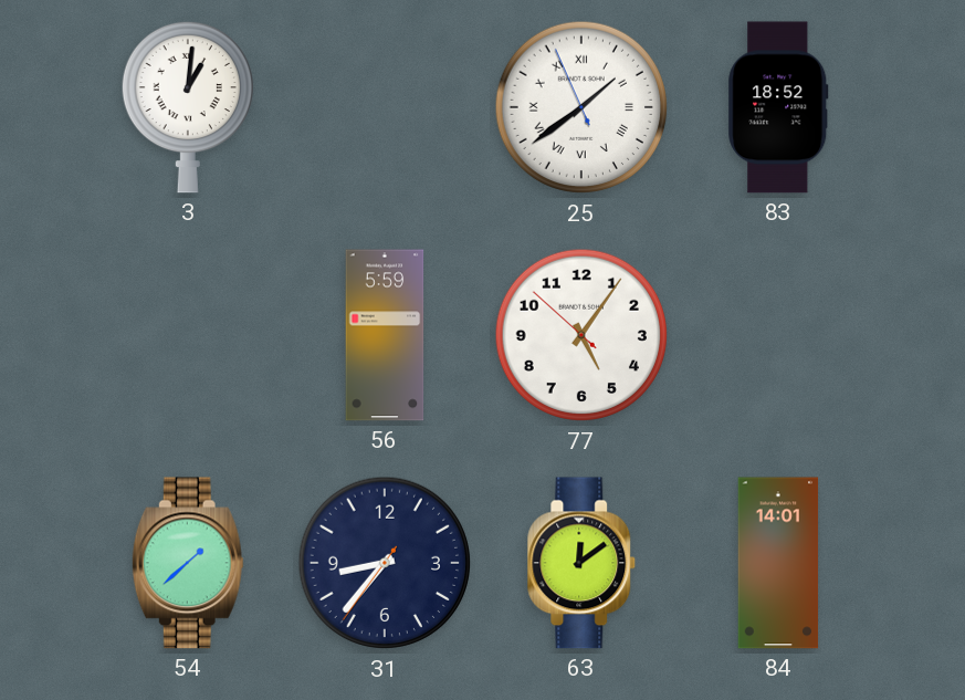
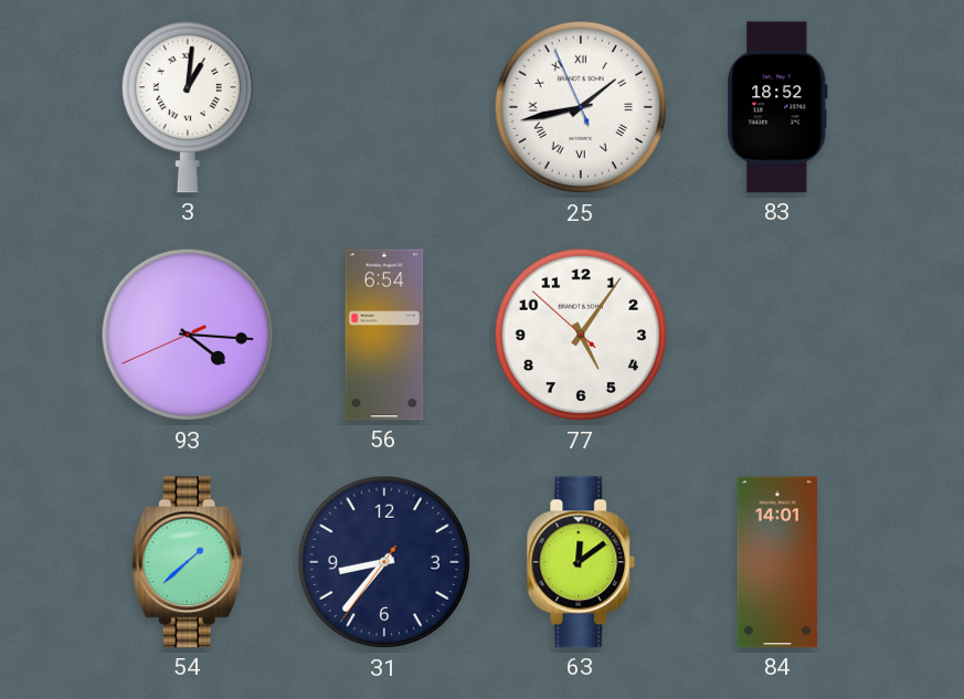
25: 1:38 -> 1:42
93: none -> 4:15
56: 5:59 -> 6:54
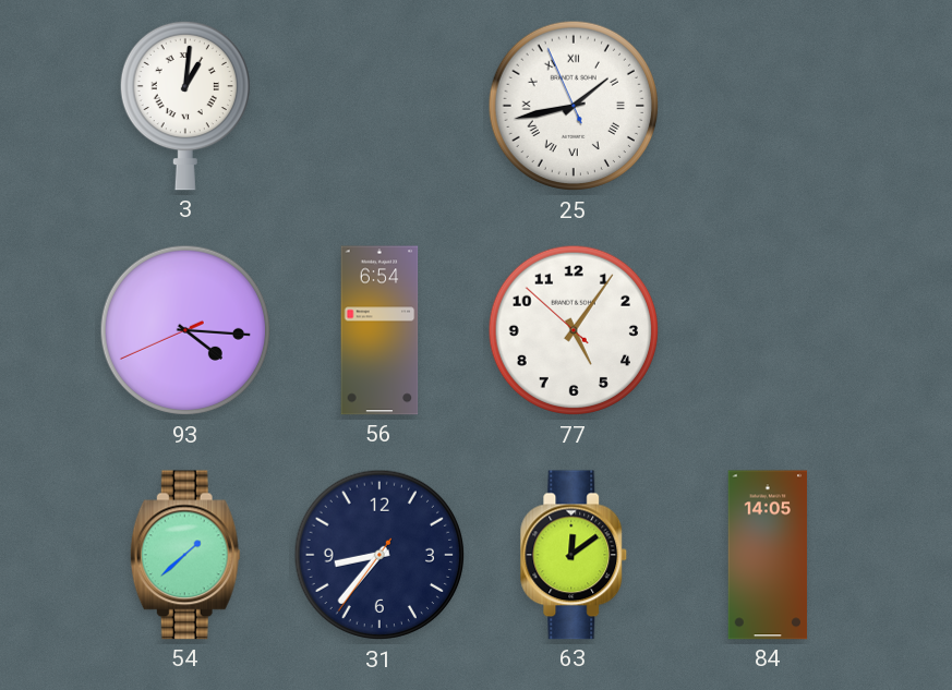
83: 18:52 -> none
84: 14:01 -> 14:05
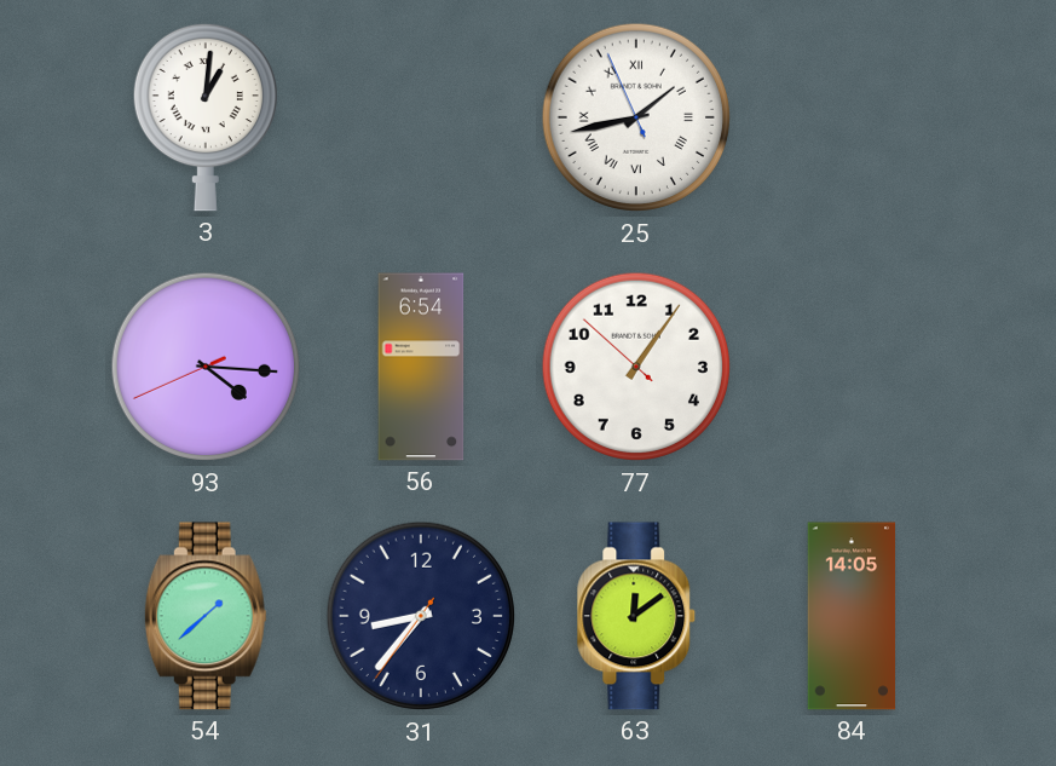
77: 5:05 -> 1:05
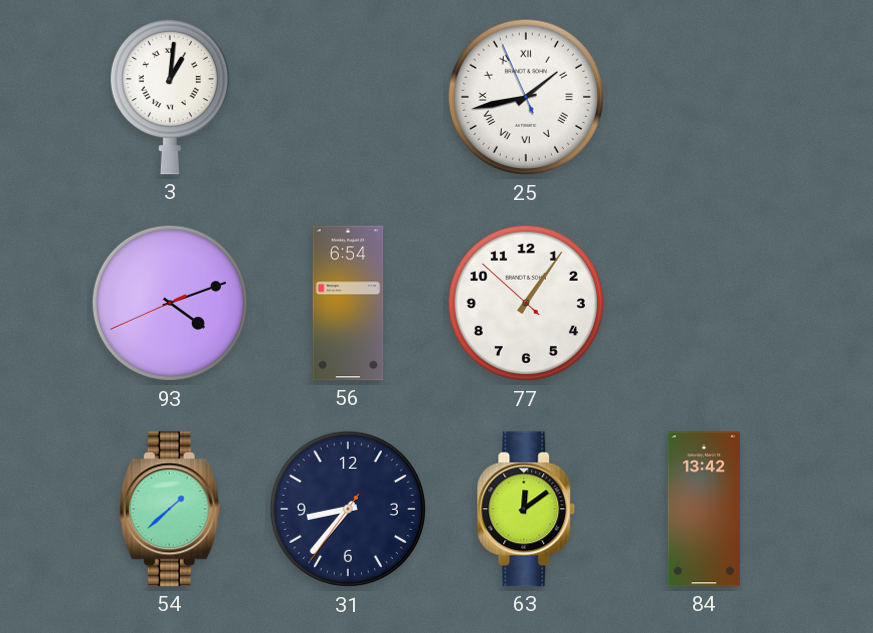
93: 4:15 -> 4:11
84: 14:05 -> 13:42
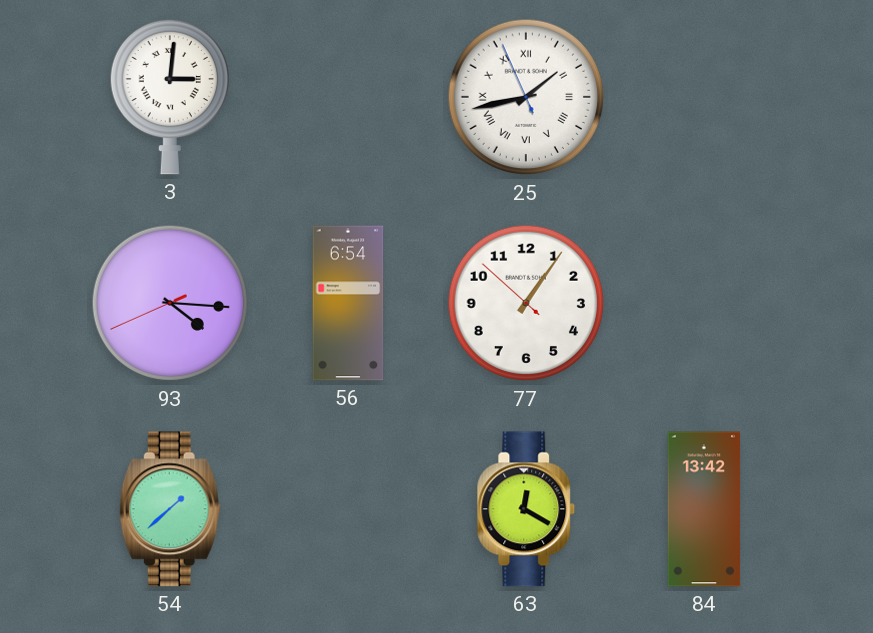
3: 1:01 -> 3:01
93: 4:11 -> 4:15
31: 8:36 -> none
63: 12:09 -> 12:20
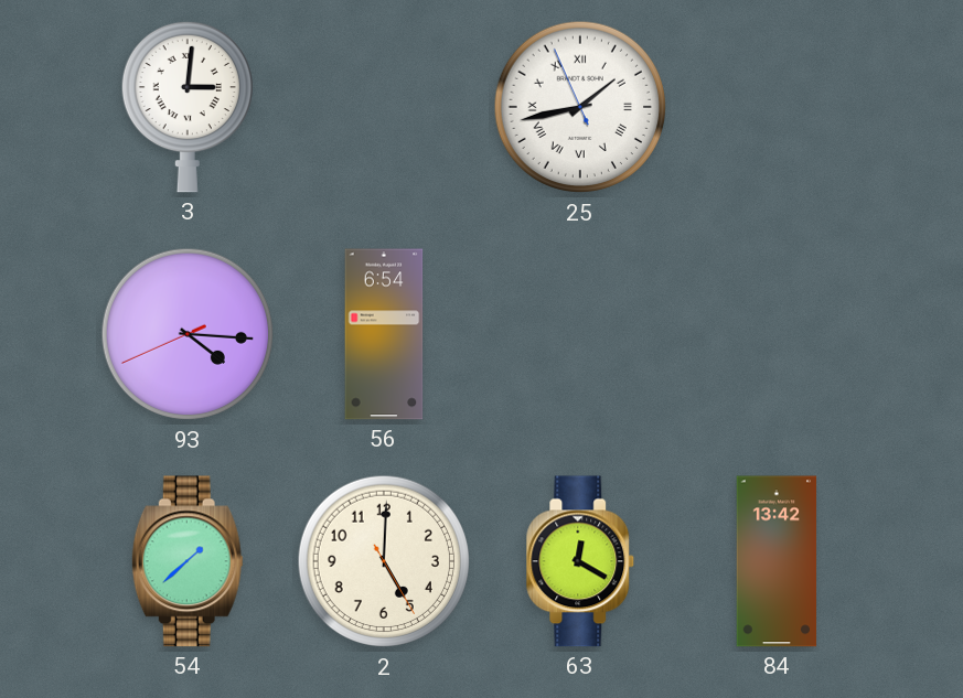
77: 1:05 -> none
2: none -> 5:00
